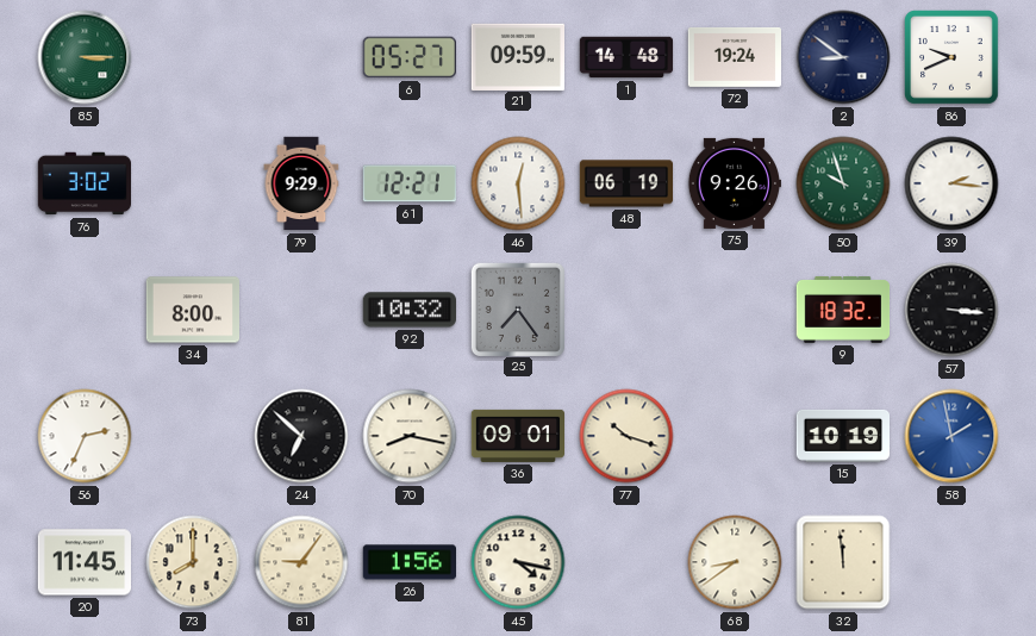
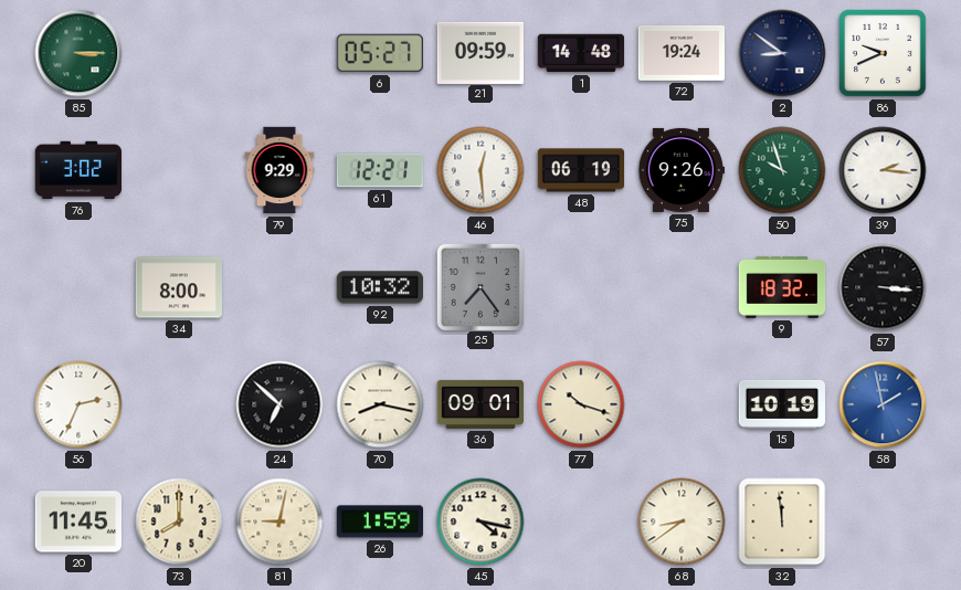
81: 9:06 -> 9:02
26: 1:56 -> 1:59
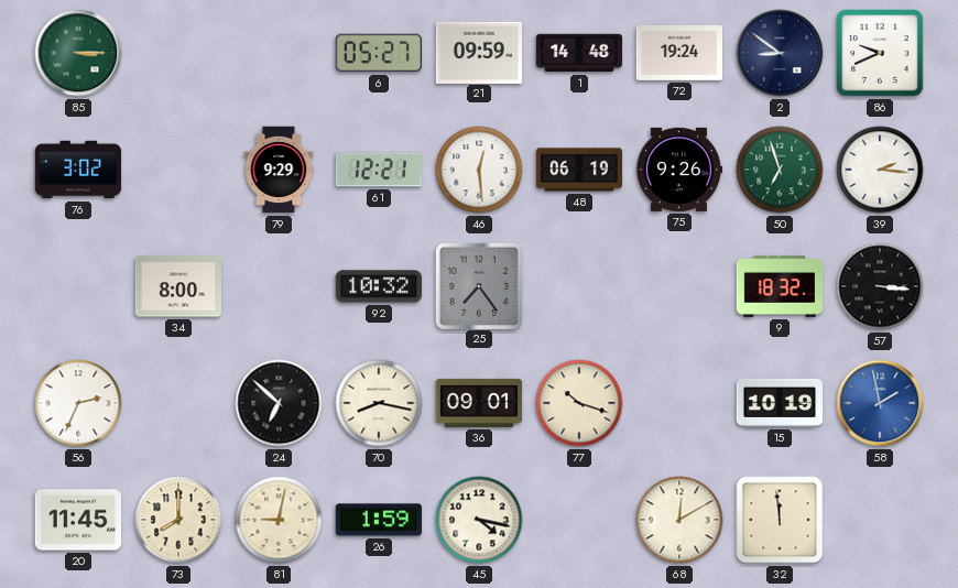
50: 9:57 -> 6:57
68: 8:39 -> 12:10
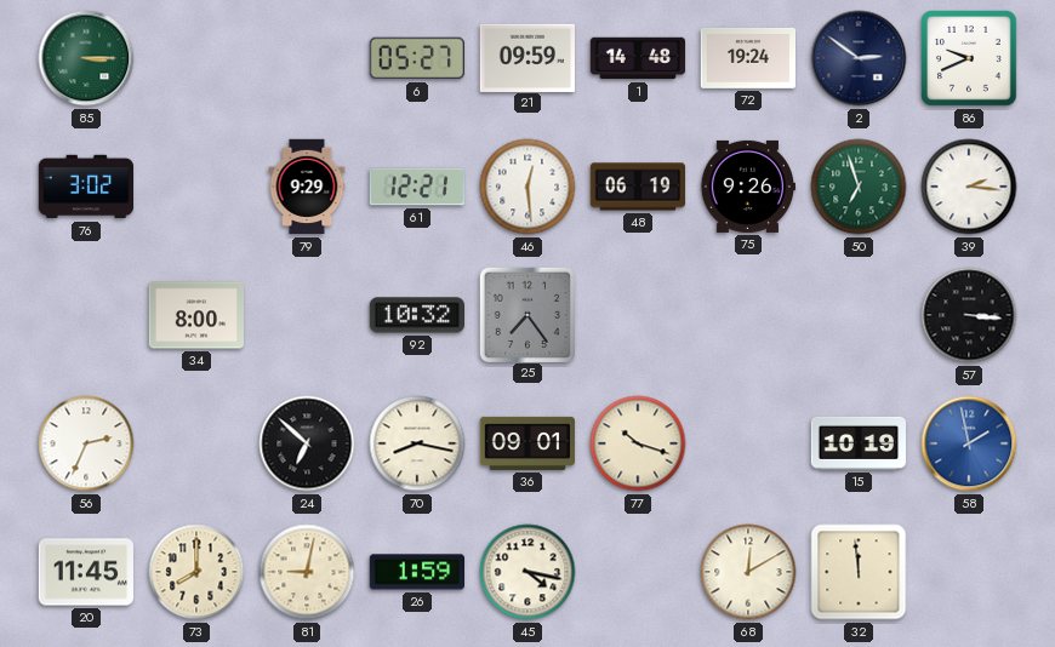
2: 8:51 -> 2:51
9: 18:32 -> none
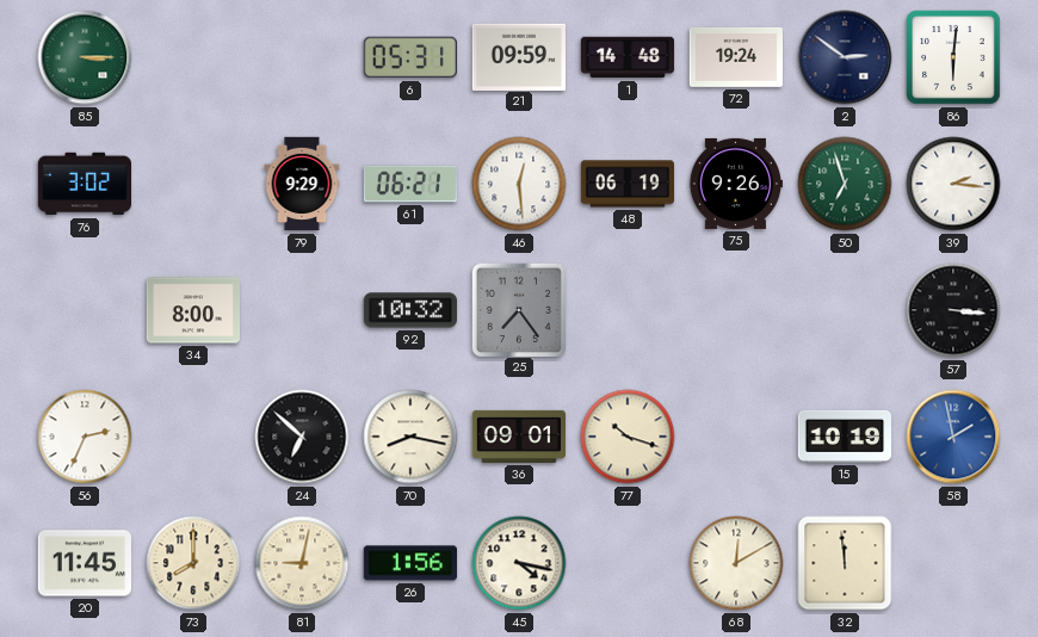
6: 05:27 -> 05:31
86: 9:41 -> 6:01
61: 12:21 -> 06:21
26: 1:59 -> 1:56
